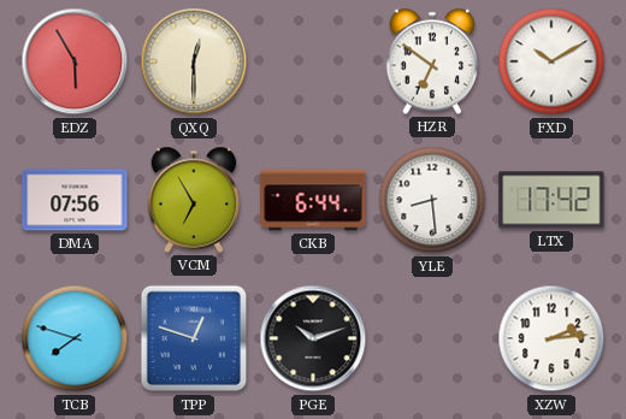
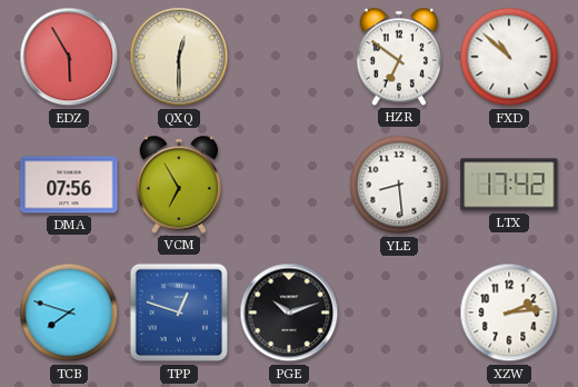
FXD: 10:10 -> 10:52
CKB: 6:44 -> none
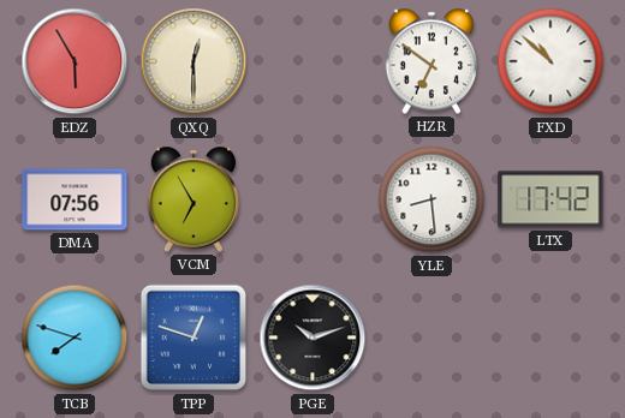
XZW: 2:14 -> none
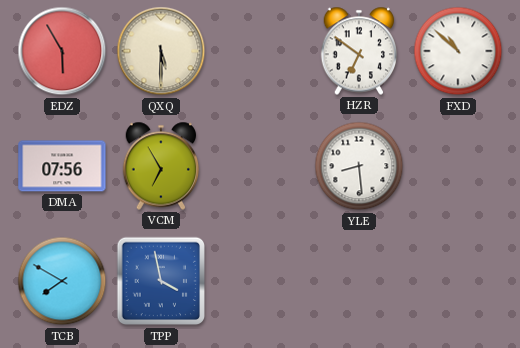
QXQ: 12:30 -> 5:30
LTX: 17:42 -> none
TCB: 7:48 -> 7:50
TPP: 12:48 -> 3:58
PGE: 10:12 -> none
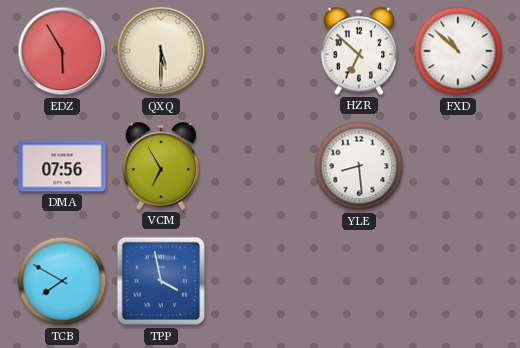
HZR: 6:51 -> 6:52
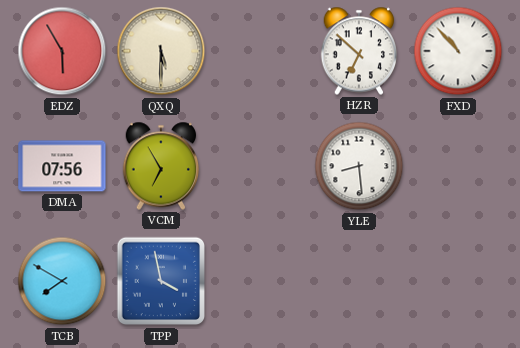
FXD: 10:52 -> 10:53
